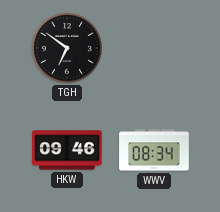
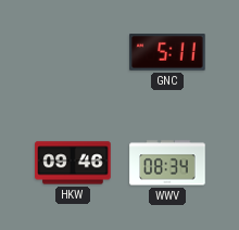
TGH: 6:51 -> none
GNC: none -> 5:11
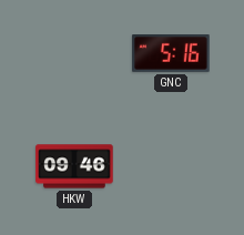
GNC: 5:11 -> 5:16
WWV: 08:34 -> none
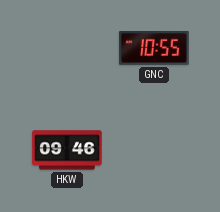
GNC: 5:16 -> 10:55
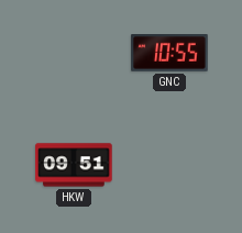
HKW: 09:46 -> 09:51
